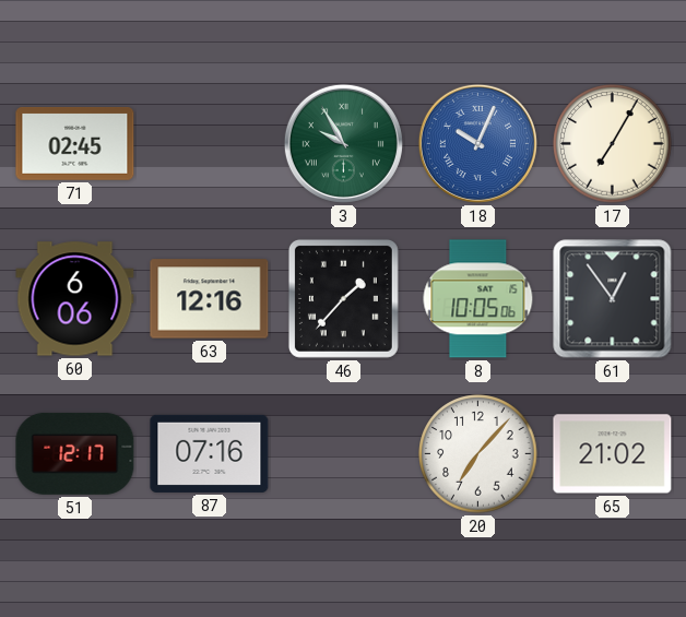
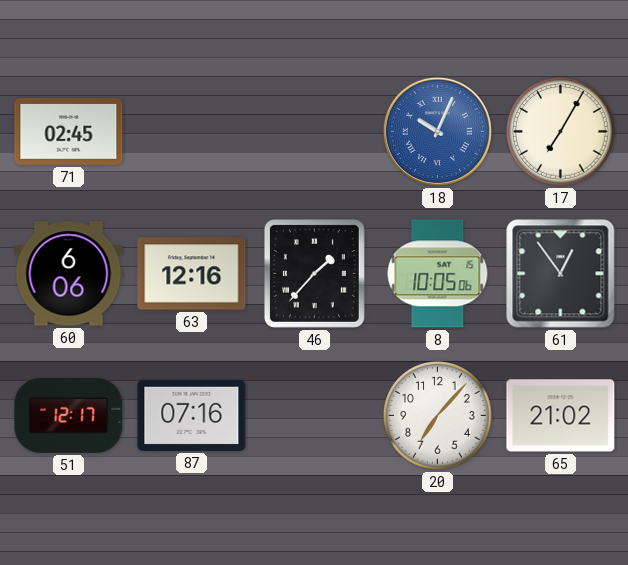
3: 9:55 -> none
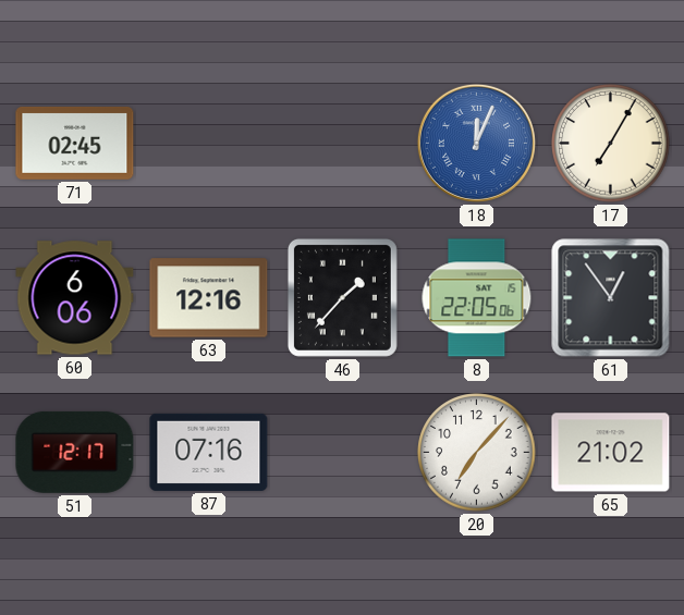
18: 10:04 -> 12:04
8: 10:05 -> 22:05
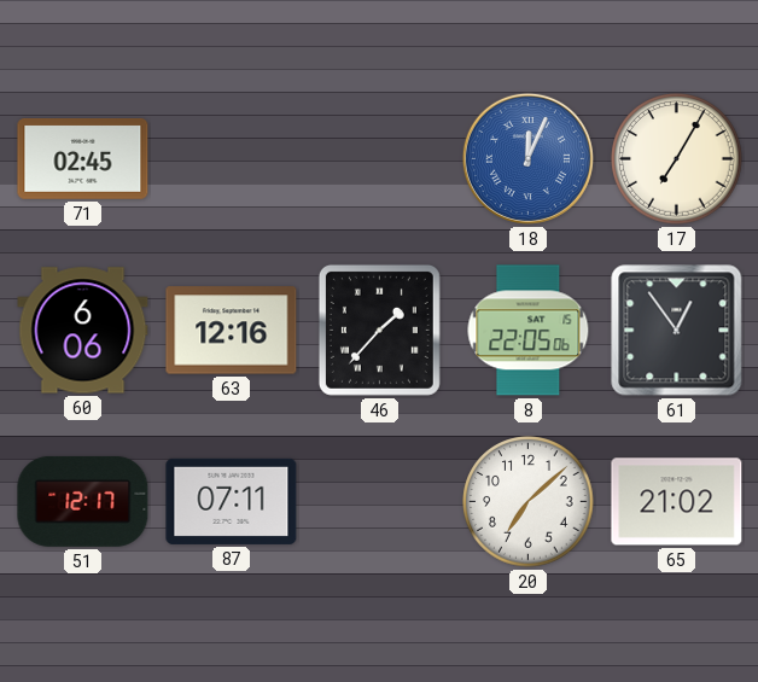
87: 07:16 -> 07:11
20: 7:07 -> 7:08
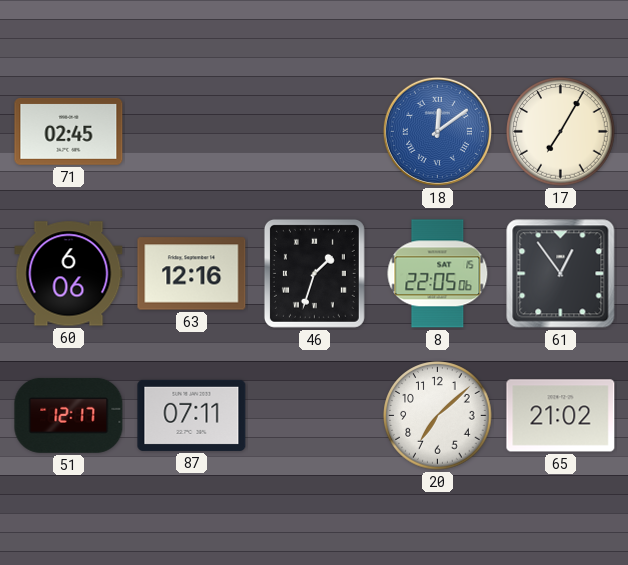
18: 12:04 -> 12:09
46: 1:37 -> 1:33
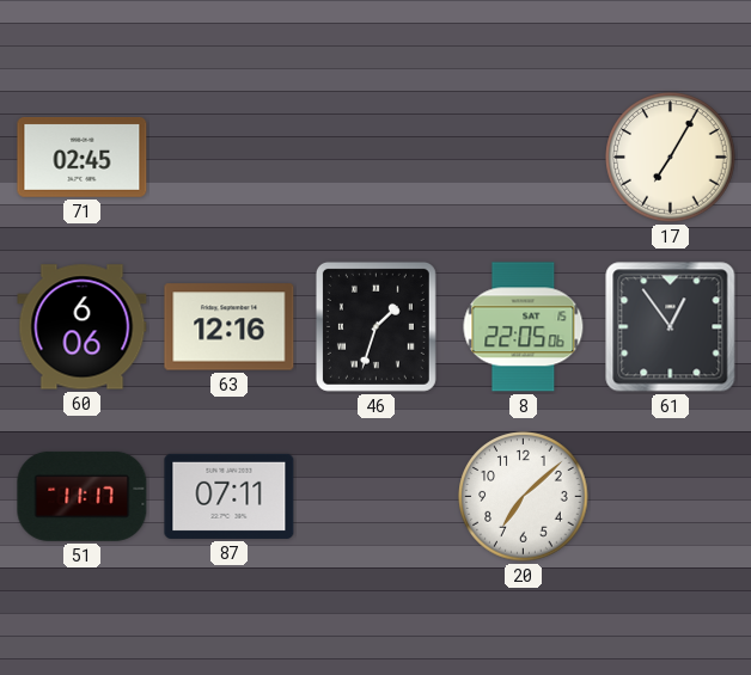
18: 12:09 -> none
51: 12:17 -> 11:17
65: 21:02 -> none
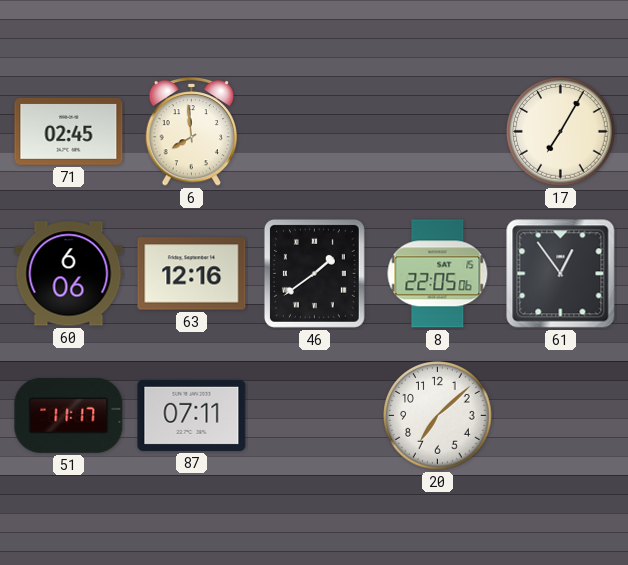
6: none -> 7:59
46: 1:33 -> 1:39
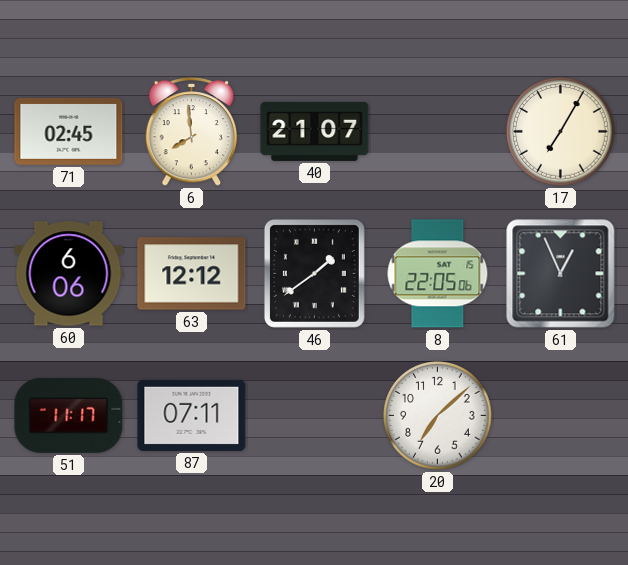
40: none -> 21:07
63: 12:16 -> 12:12
61: 12:54 -> 12:56
